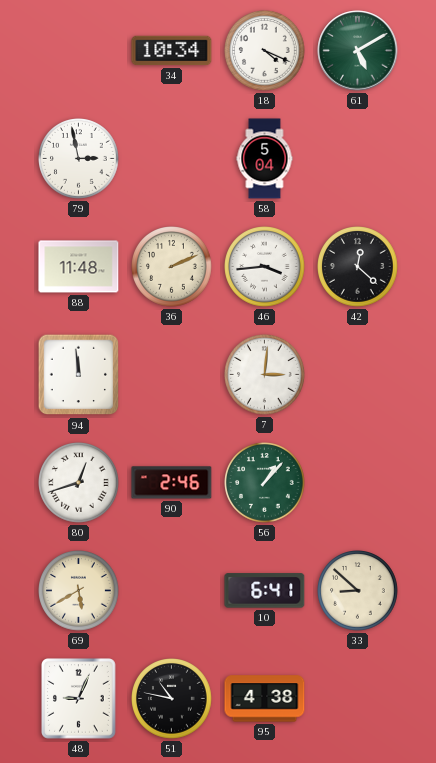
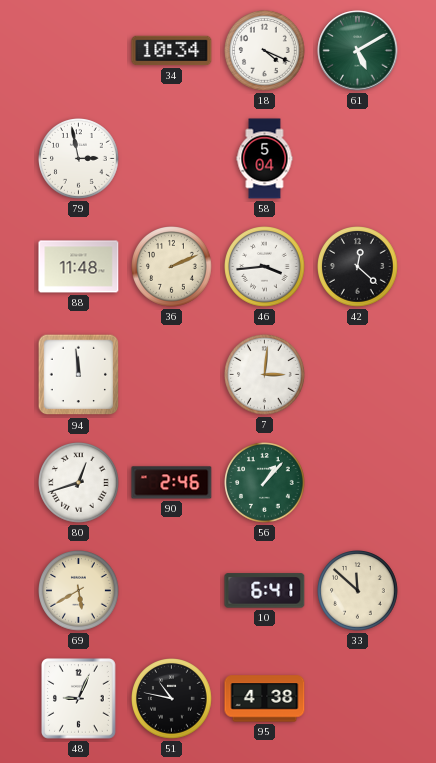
33: 8:52 -> 11:52
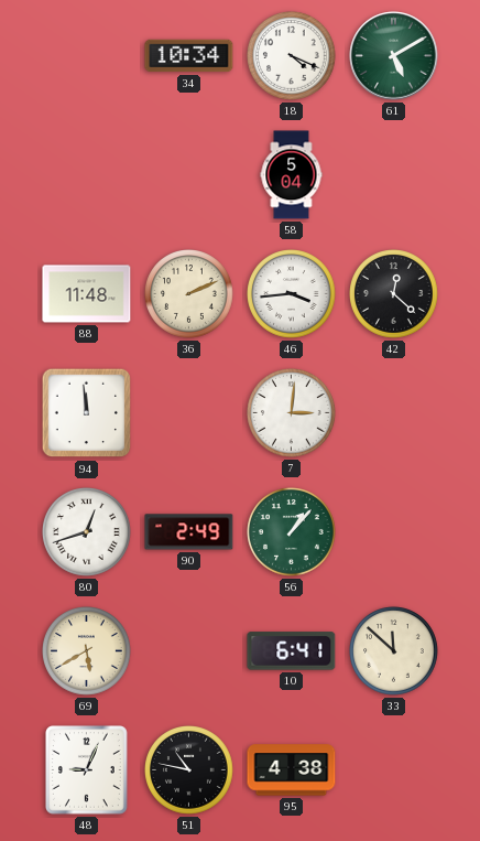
79: 2:58 -> none
90: 2:46 -> 2:49
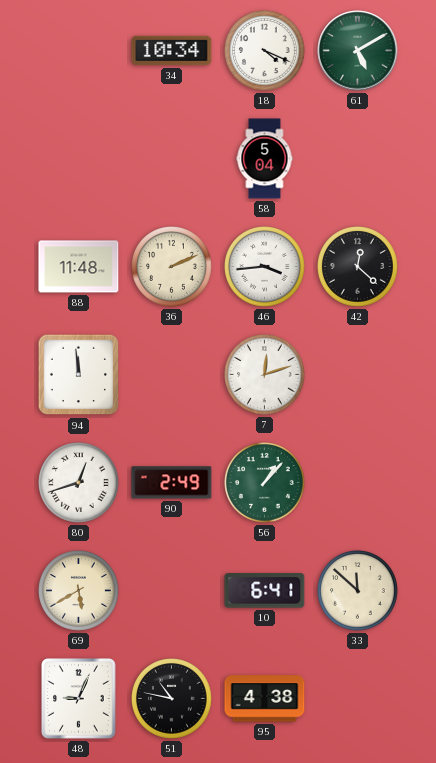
7: 3:01 -> 12:12
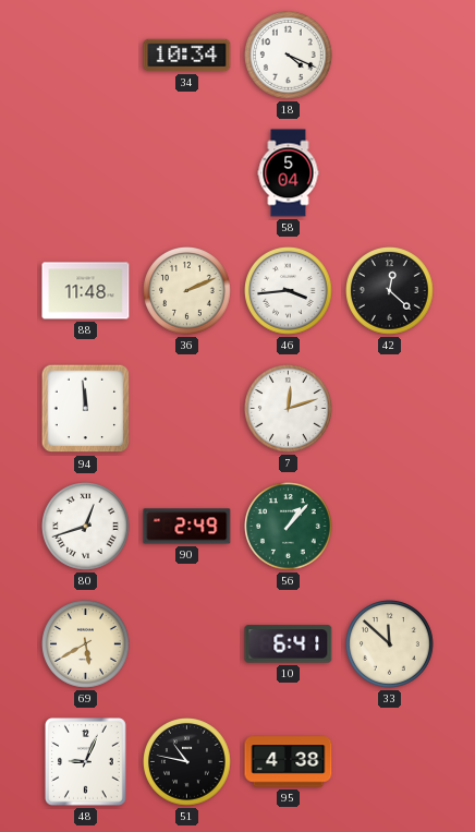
61: 5:10 -> none
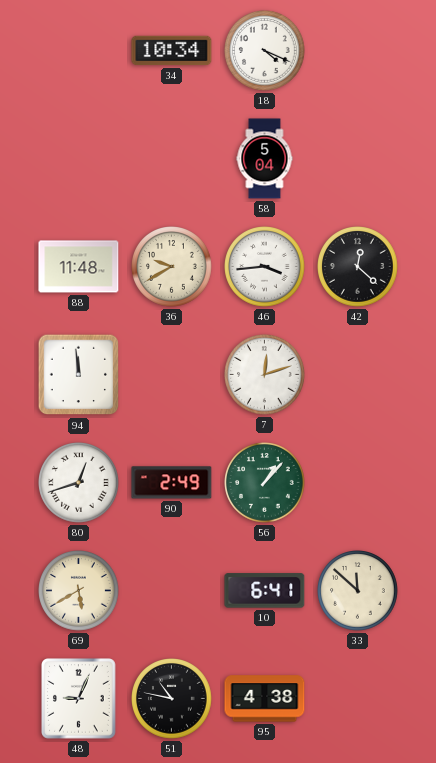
36: 2:11 -> 9:40
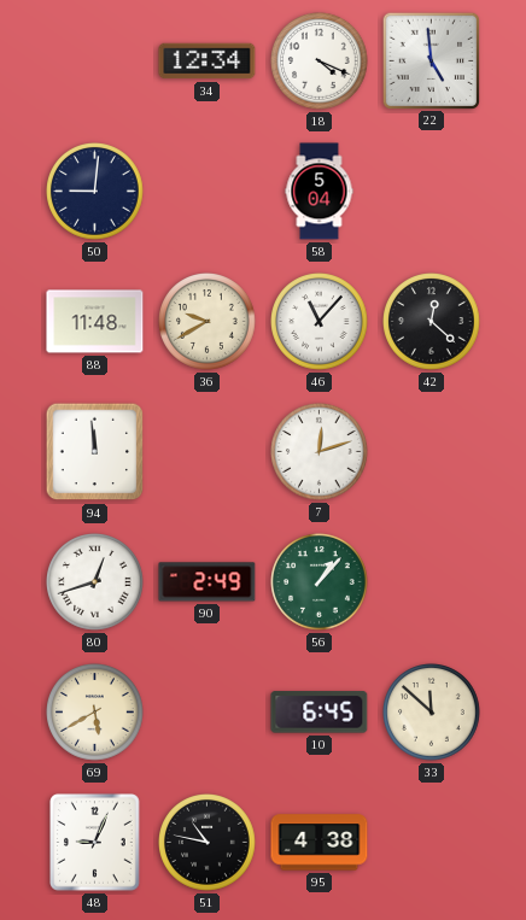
34: 10:34 -> 12:34
22: none -> 4:59
50: none -> 9:01
46: 3:44 -> 11:07
10: 6:41 -> 6:45
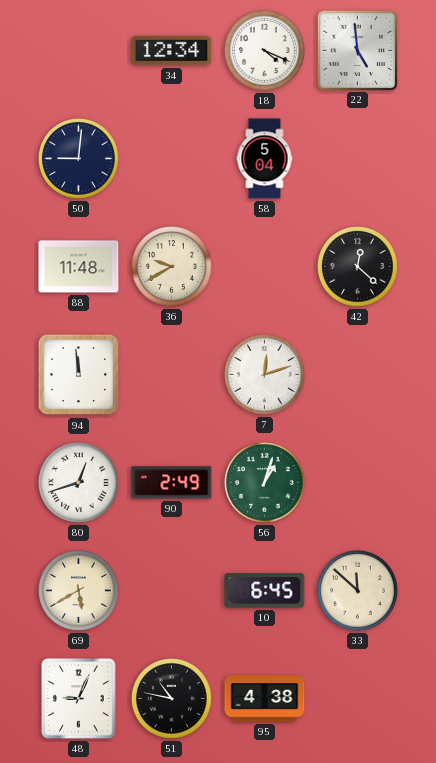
46: 11:07 -> none
56: 1:07 -> 1:03
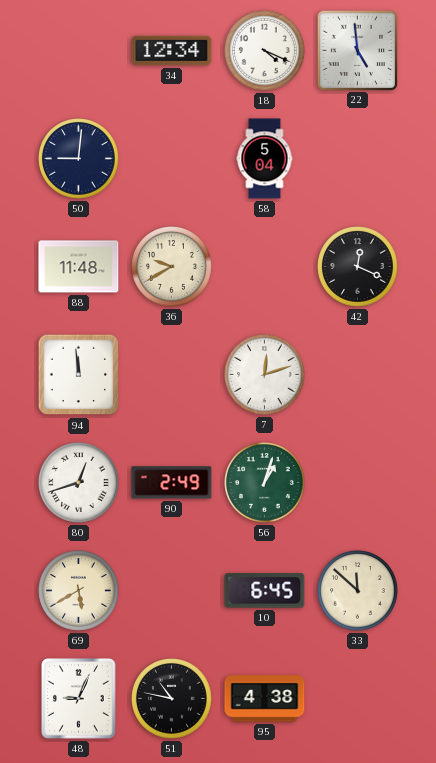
42: 12:22 -> 12:19
